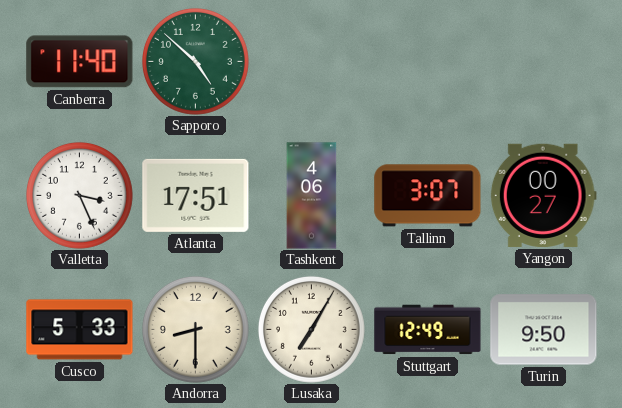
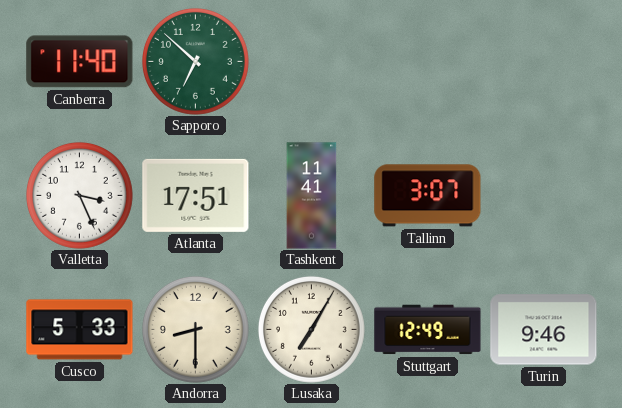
Sapporo: 4:52 -> 6:52
Tashkent: 4:06 -> 11:41
Yangon: 00:27 -> none
Turin: 9:50 -> 9:46
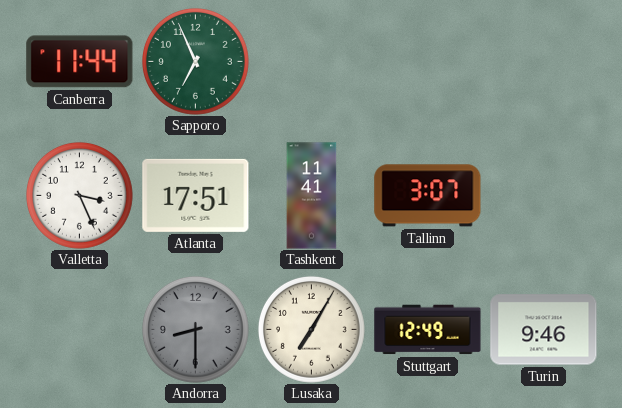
Canberra: 11:40 -> 11:44
Sapporo: 6:52 -> 6:56
Cusco: 5:33 -> none
Andorra dial: cream -> grey
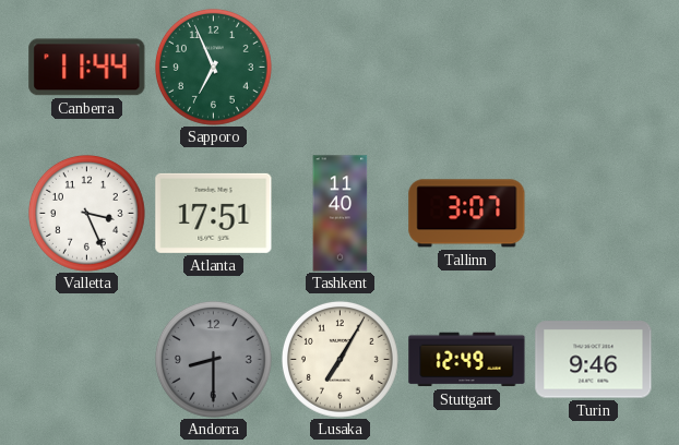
Tashkent: 11:41 -> 11:40
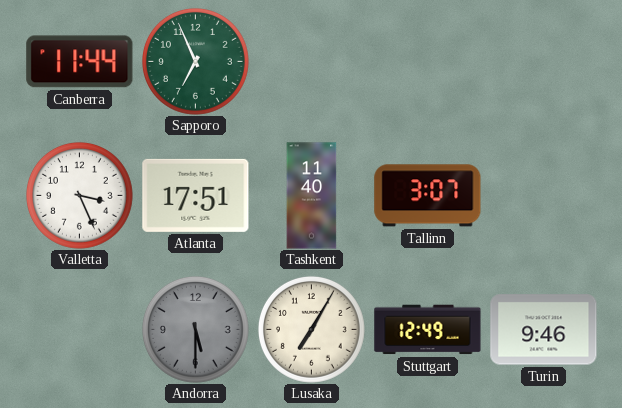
Andorra: 8:30 -> 5:30
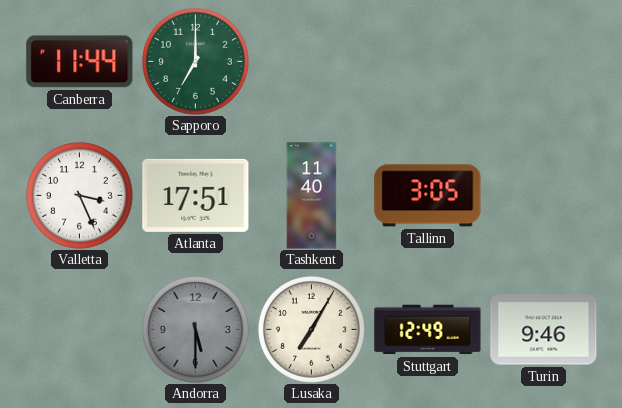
Sapporo: 6:56 -> 7:00
Tallinn: 3:07 -> 3:05
